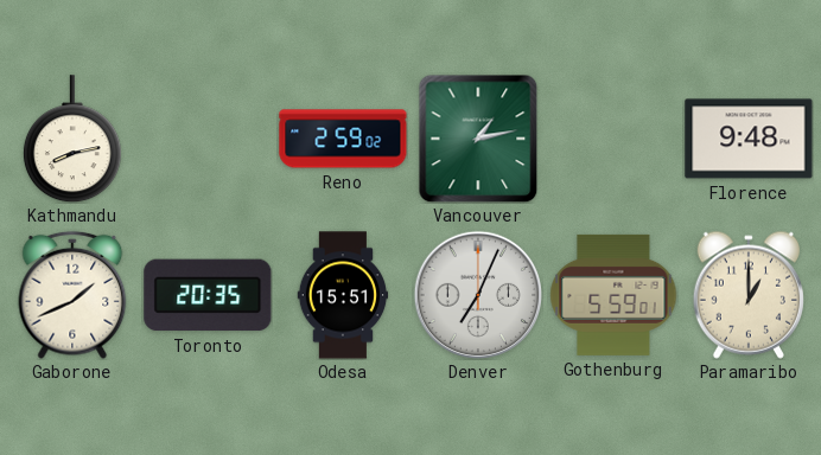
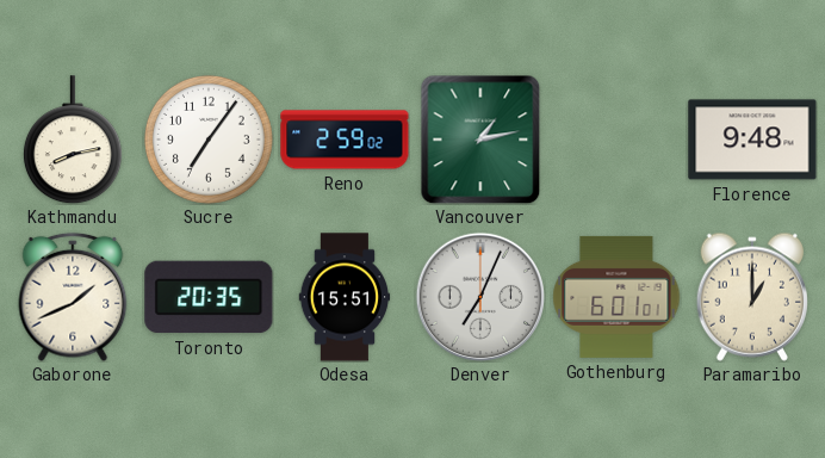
Sucre: none -> 7:06
Gothenburg: 5:59 -> 6:01
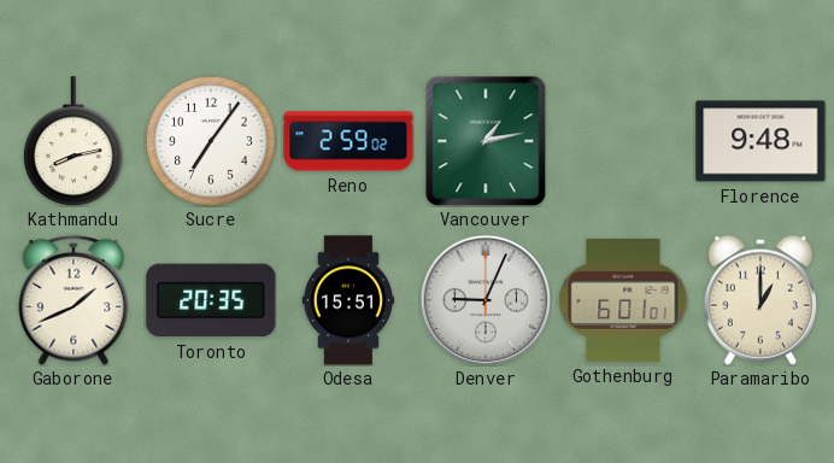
Denver: 7:04 -> 9:04
